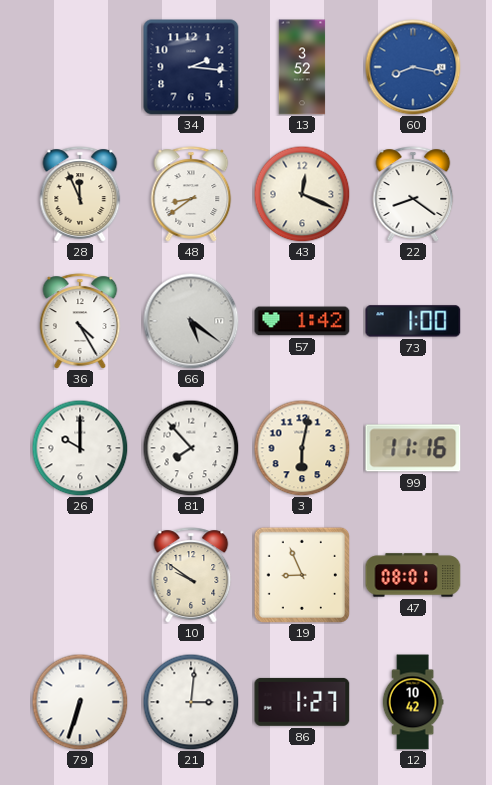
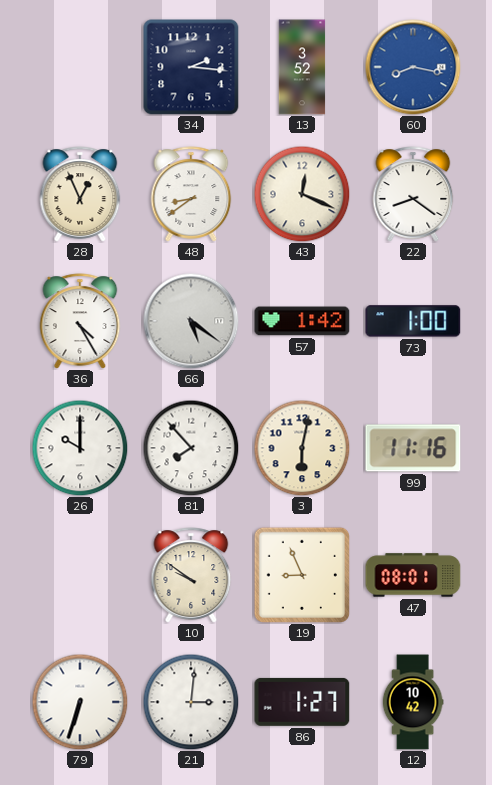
28: 11:56 -> 12:56
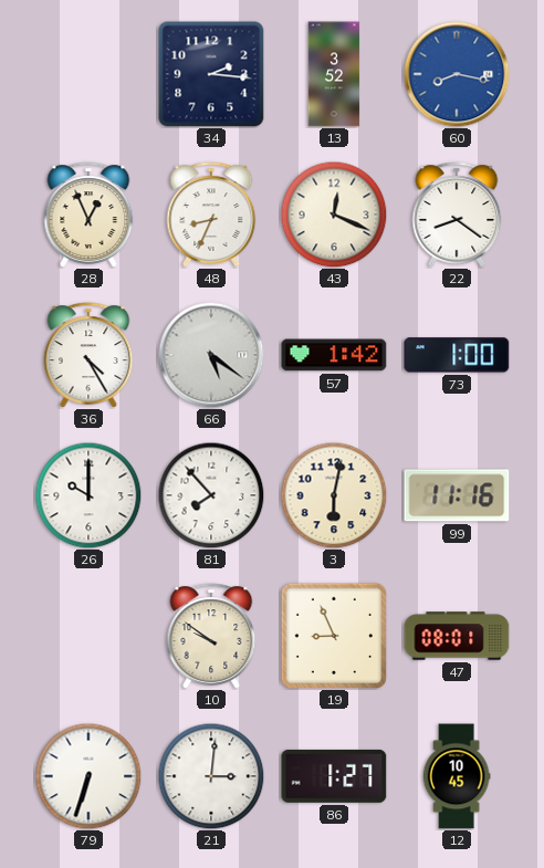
48: 8:39 -> 8:34
12: 10:42 -> 10:45
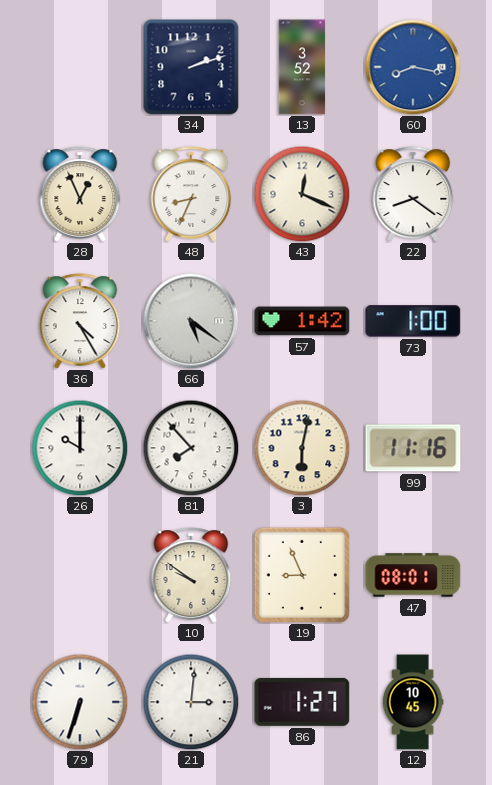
34: 2:16 -> 2:12
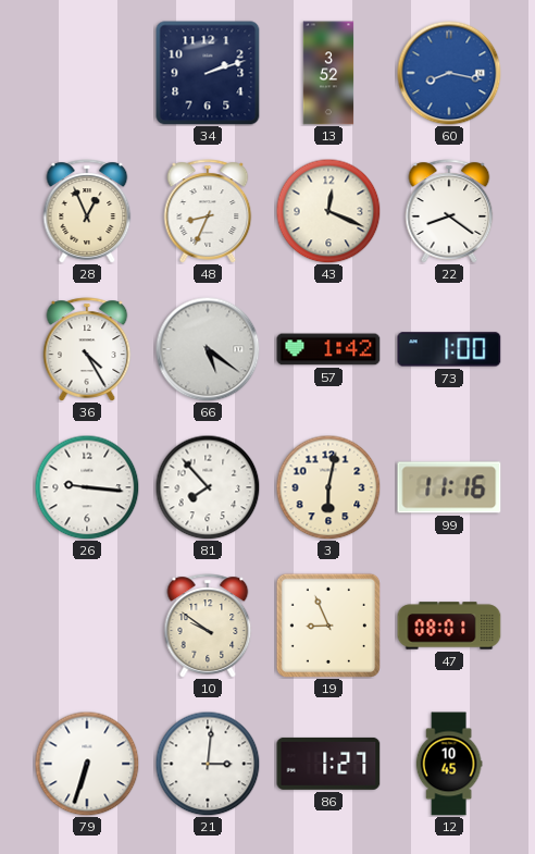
26: 10:00 -> 9:16
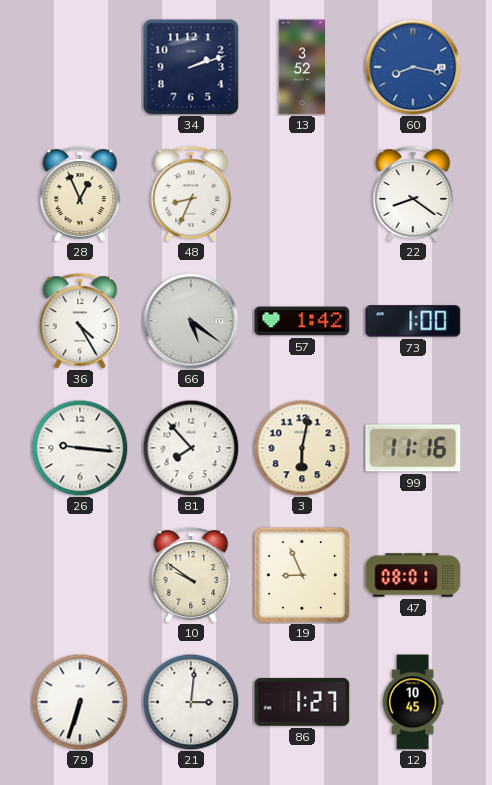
43: 12:19 -> none
